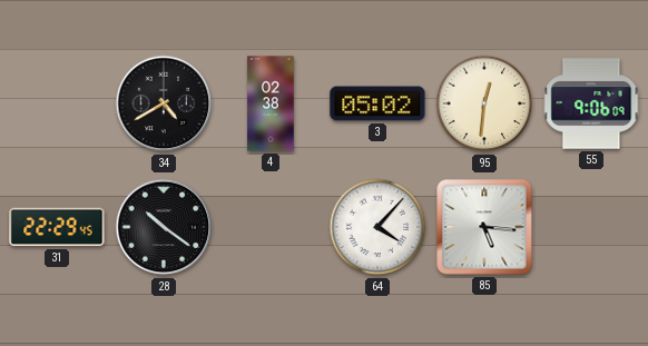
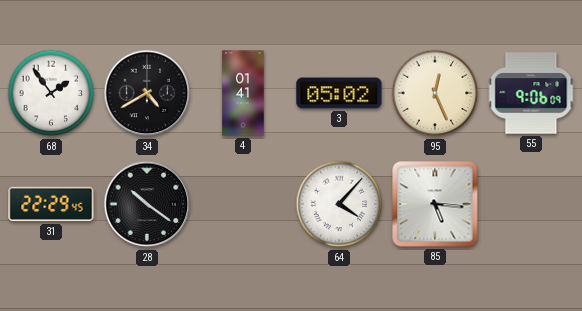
68: none -> 1:54
4: 02:38 -> 01:41
95: 12:31 -> 12:26
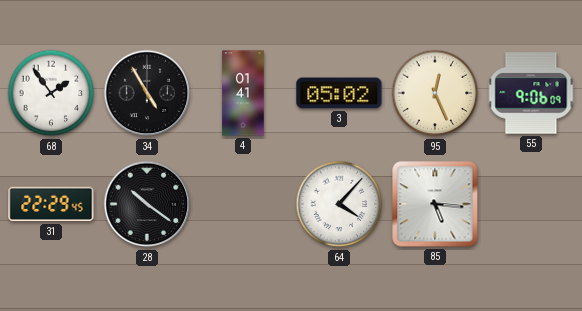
34: 4:40 -> 4:55
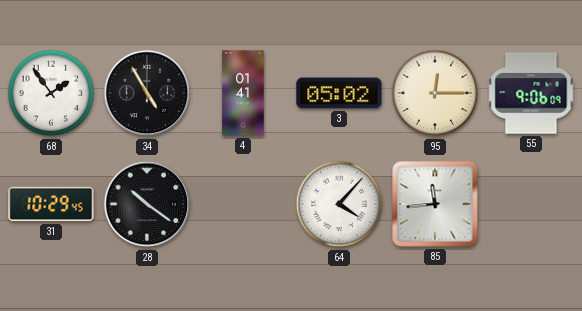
95: 12:26 -> 12:15
31: 22:29 -> 10:29
85: 5:16 -> 11:44
